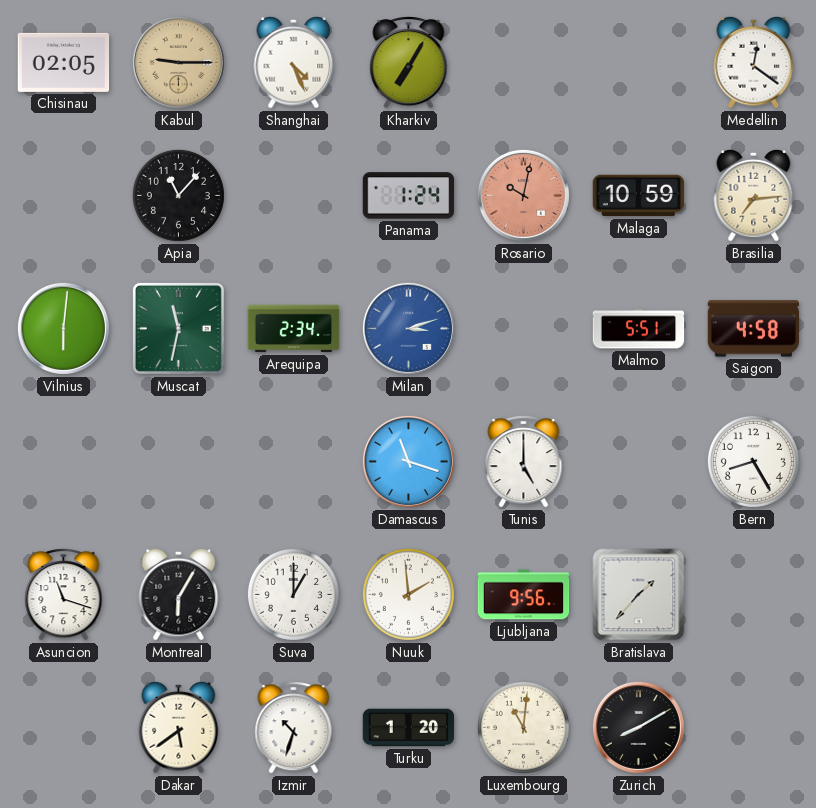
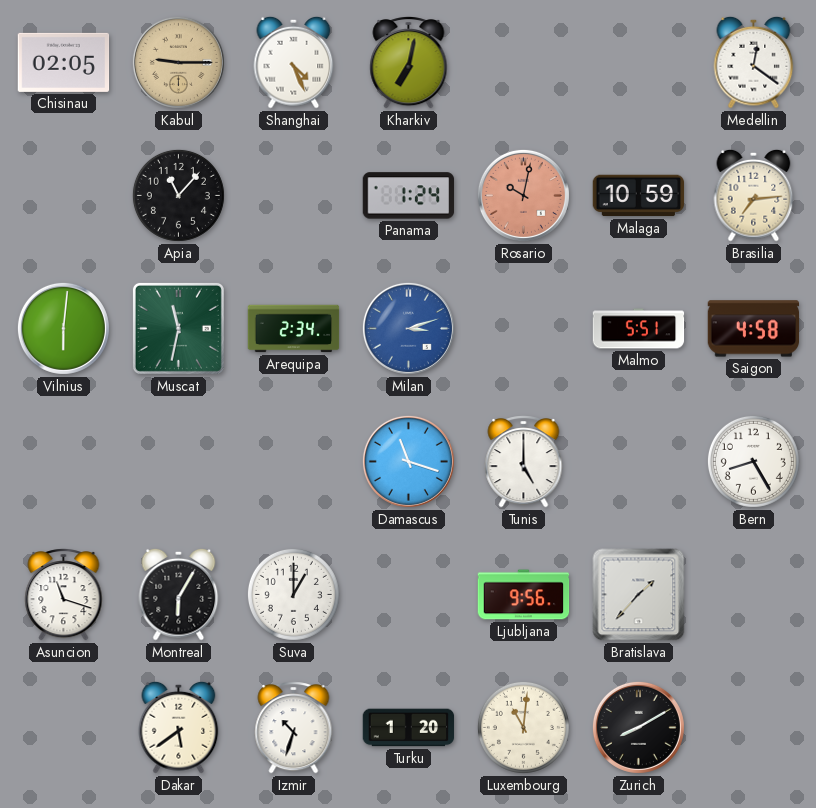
Kharkiv: 7:05 -> 7:02
Nuuk: 1:59 -> none
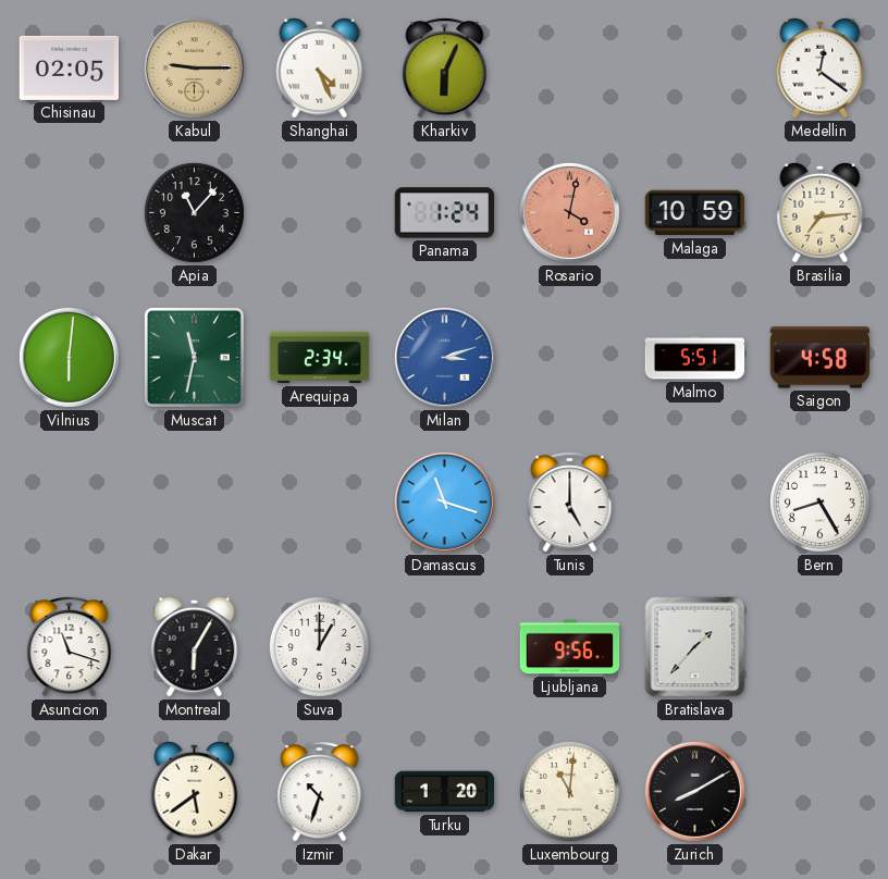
Kharkiv: 7:02 -> 6:04
Rosario: 10:02 -> 4:02
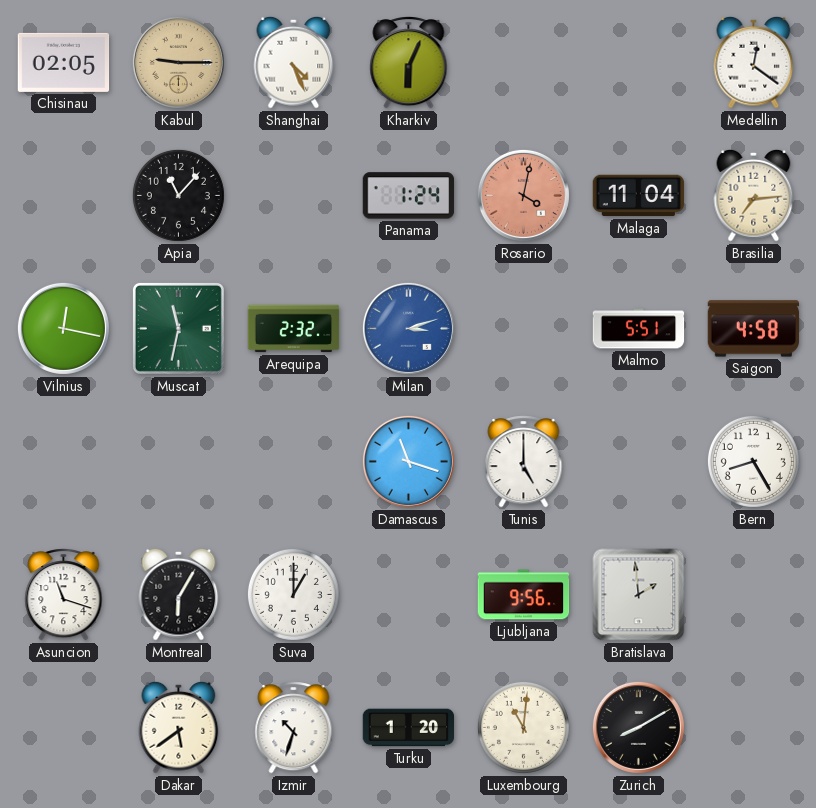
Malaga: 10:59 -> 11:04
Vilnius: 6:01 -> 12:17
Arequipa: 2:34 -> 2:32
Bratislava: 1:37 -> 1:59
